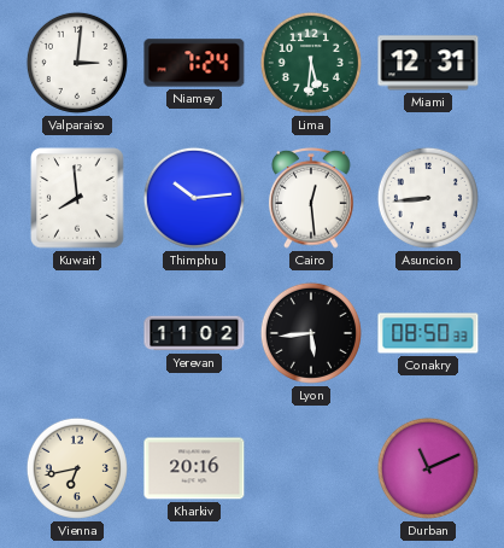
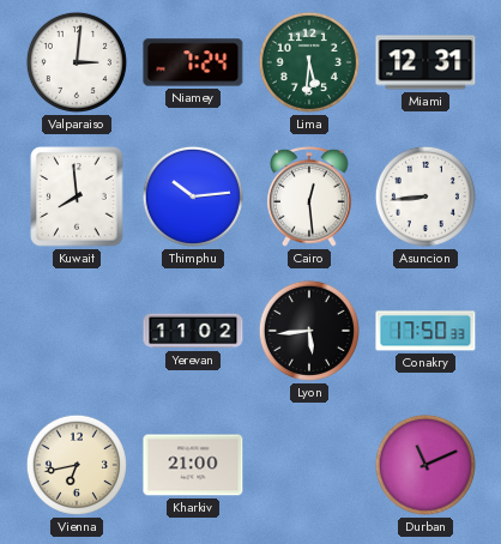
Conakry: 08:50 -> 17:50
Kharkiv: 20:16 -> 21:00
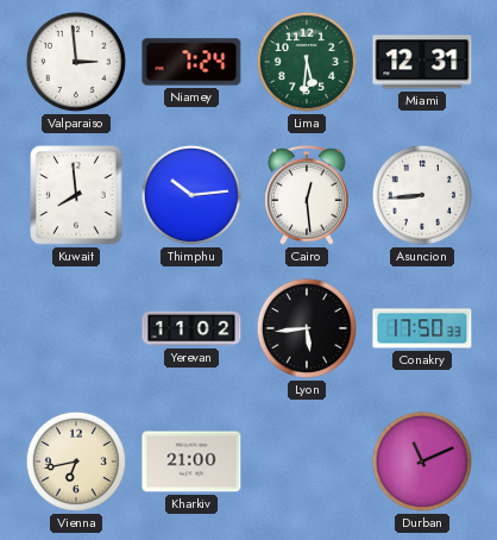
Valparaiso: 3:01 -> 2:59
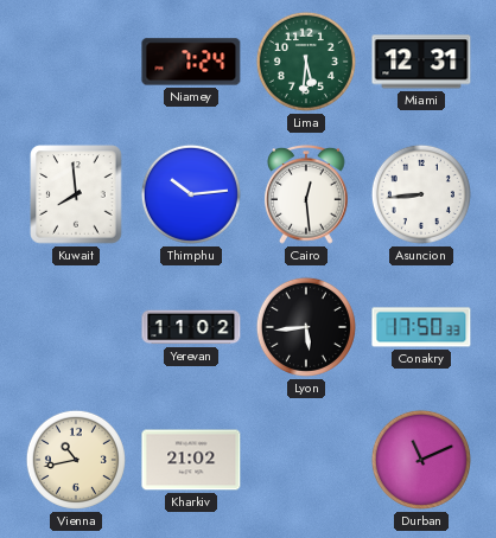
Valparaiso: 2:59 -> none
Vienna: 6:43 -> 10:43
Kharkiv: 21:00 -> 21:02
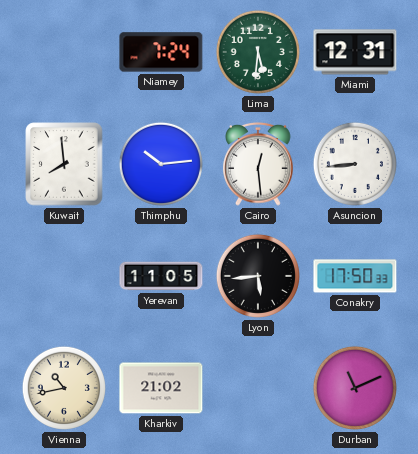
Yerevan: 11:02 -> 11:05
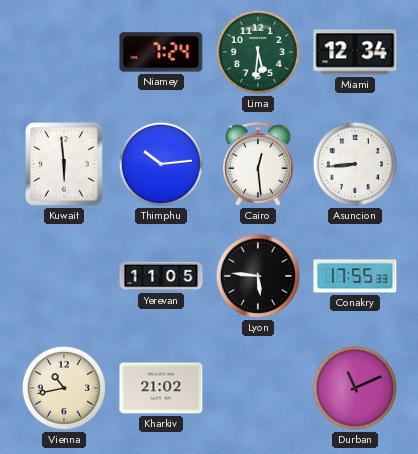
Miami: 12:31 -> 12:34
Kuwait: 7:59 -> 5:59
Lyon: 5:44 -> 5:46
Conakry: 17:50 -> 17:55
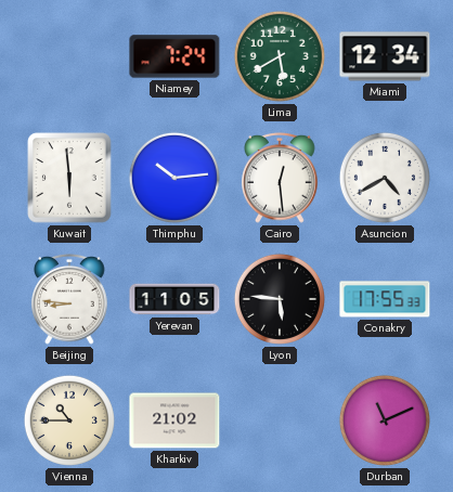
Lima: 5:31 -> 5:40
Asuncion: 8:44 -> 4:40
Beijing: none -> 8:46
Vienna: 10:43 -> 10:45
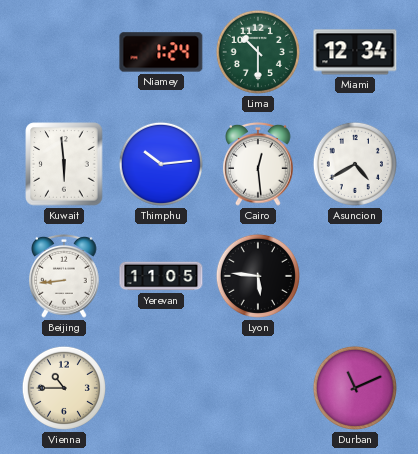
Niamey: 7:24 -> 1:24
Lima: 5:40 -> 10:30
Beijing: 8:46 -> 8:44
Conakry: 17:55 -> none
Kharkiv: 21:02 -> none
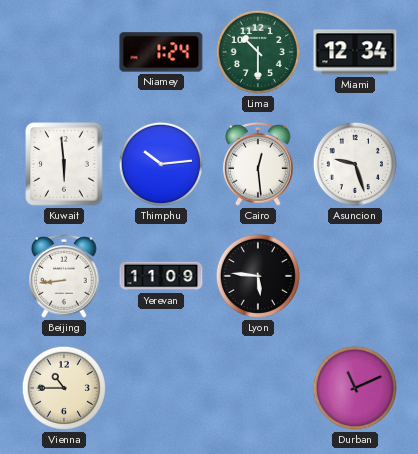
Asuncion: 4:40 -> 9:27
Yerevan: 11:05 -> 11:09
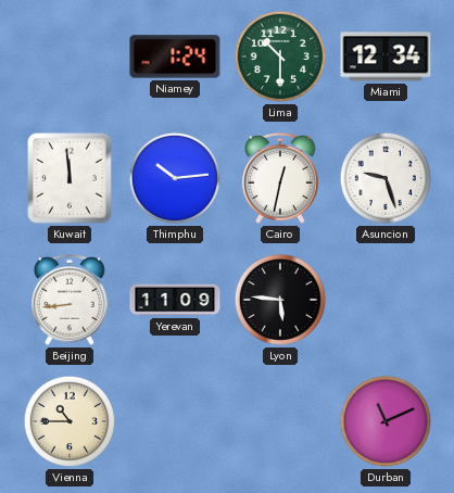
Kuwait: 5:59 -> 11:59
Cairo: 12:29 -> 12:32
